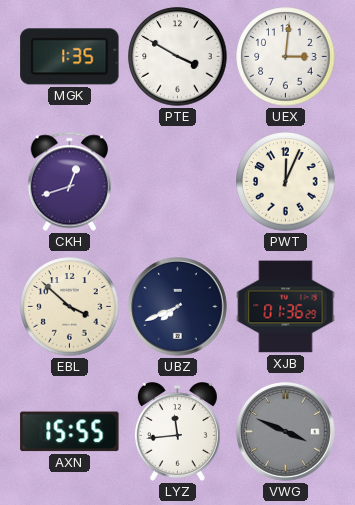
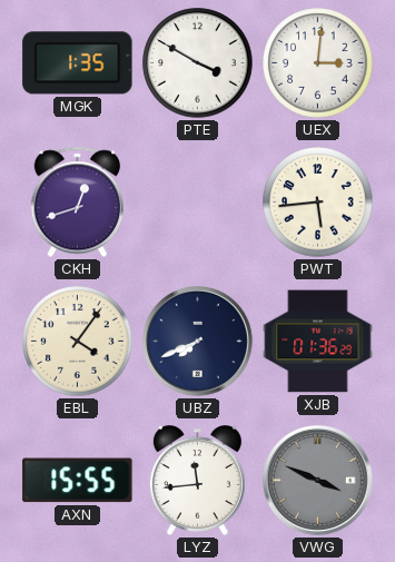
PWT: 12:04 -> 5:44
EBL: 3:52 -> 4:06
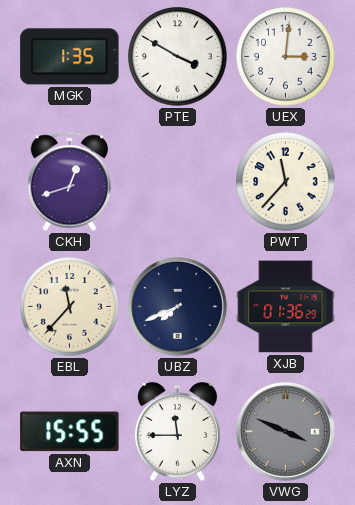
PWT: 5:44 -> 11:37
EBL: 4:06 -> 11:37
LYZ: 11:44 -> 11:45
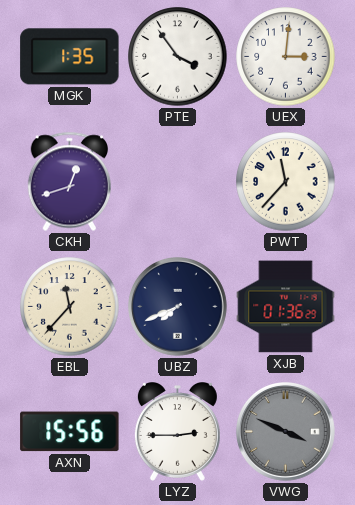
PTE: 3:50 -> 3:54
AXN: 15:55 -> 15:56
LYZ: 11:45 -> 2:45
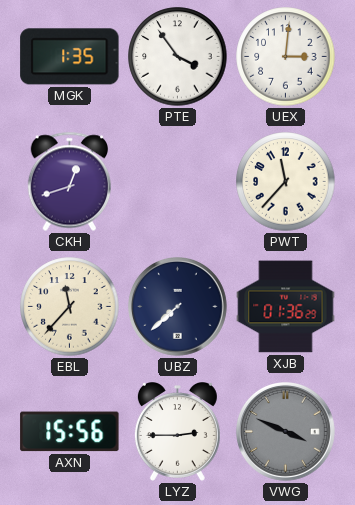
UBZ: 7:41 -> 7:38
